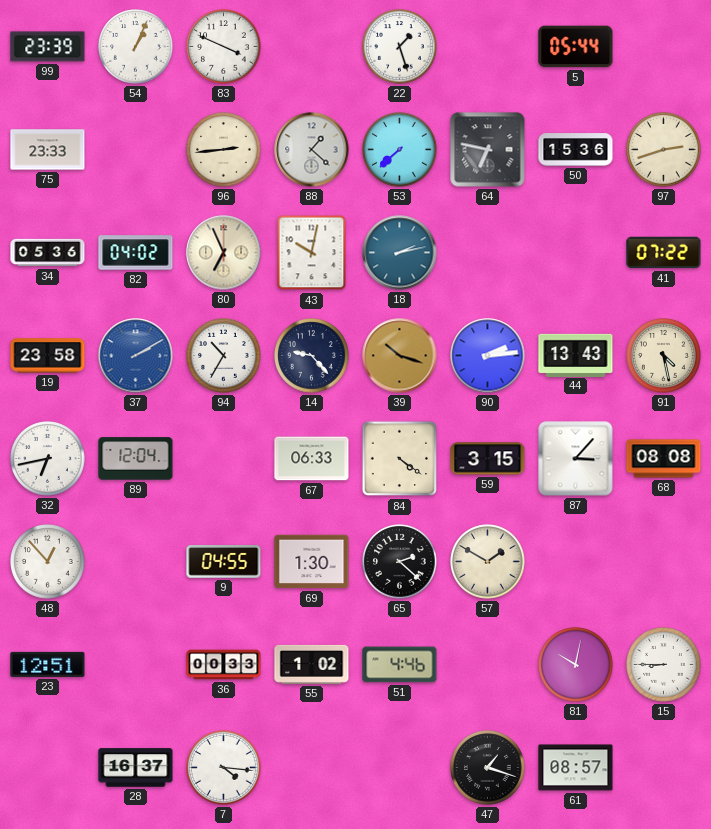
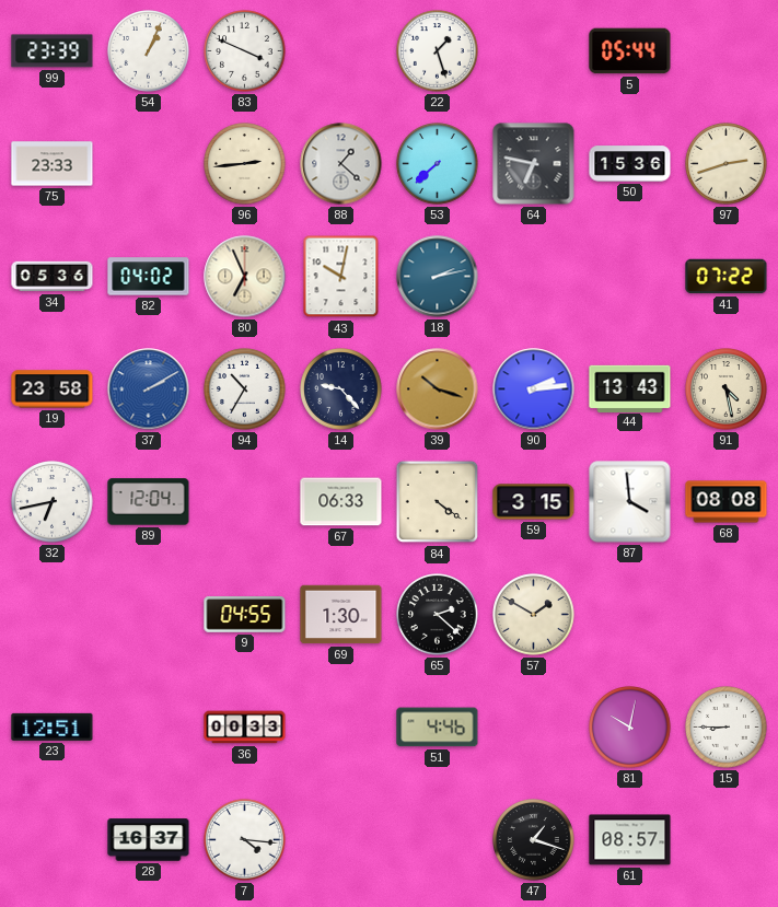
87: 3:07 -> 3:59
48: 12:53 -> none
55: 1:02 -> none
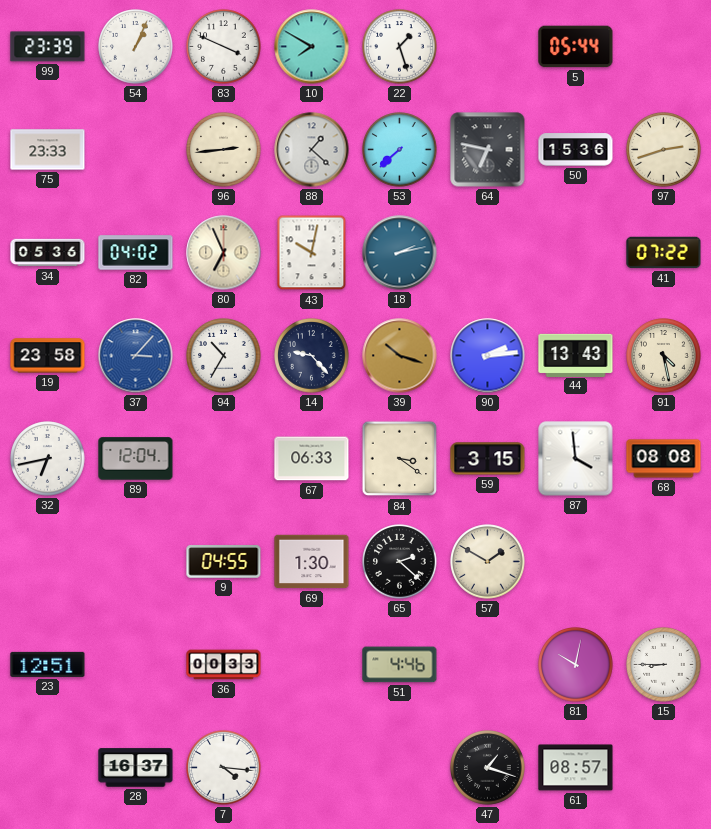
10: none -> 7:50
37: 2:10 -> 3:07
84: 4:21 -> 3:21
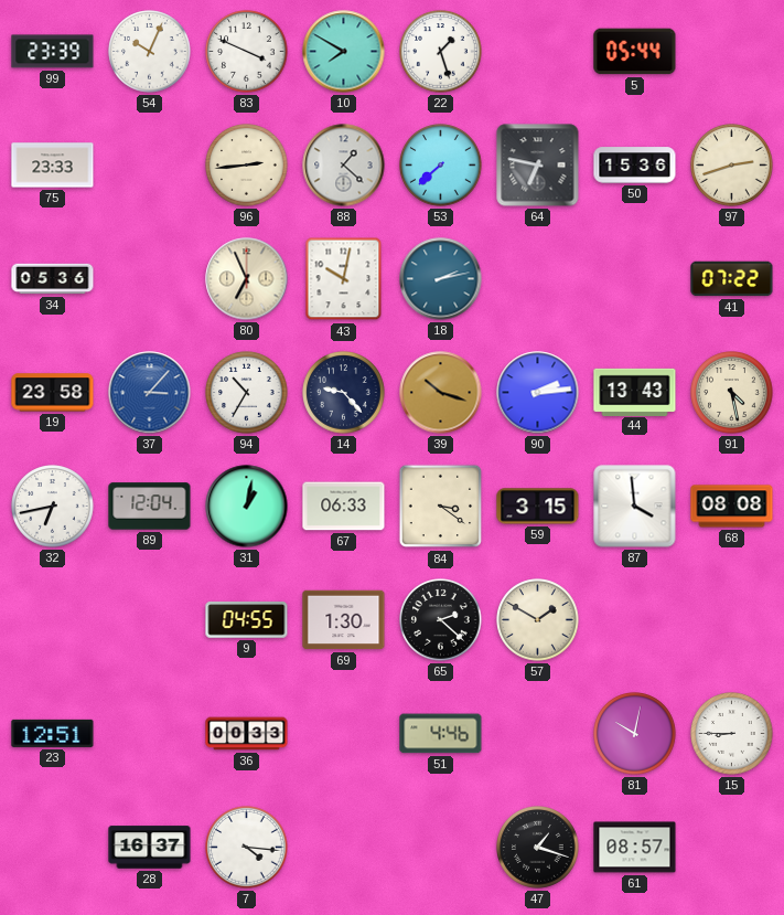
54: 1:04 -> 10:04
82: 04:02 -> none
31: none -> 1:02
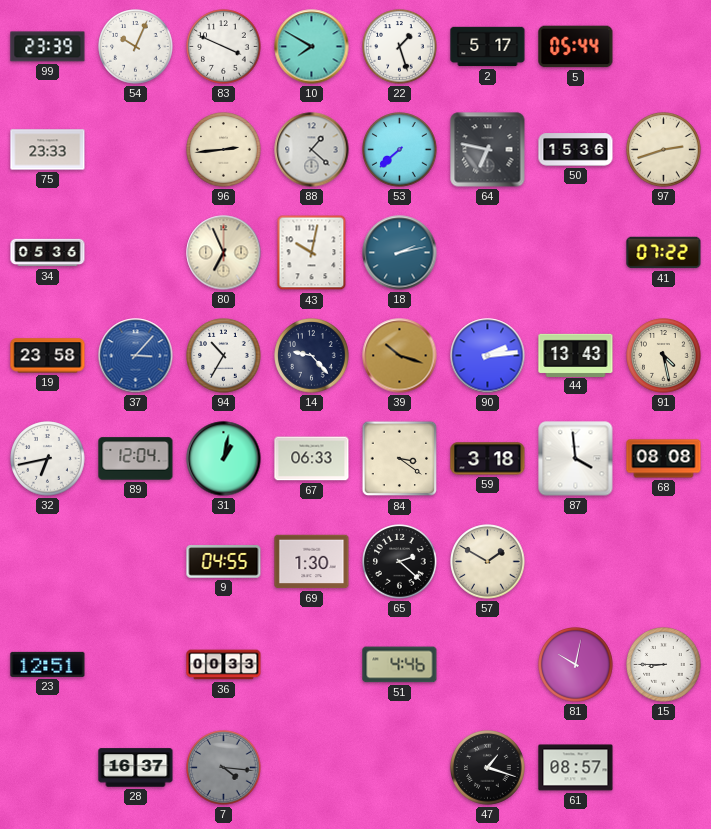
2: none -> 5:17
59: 3:15 -> 3:18
7 dial: white -> grey
